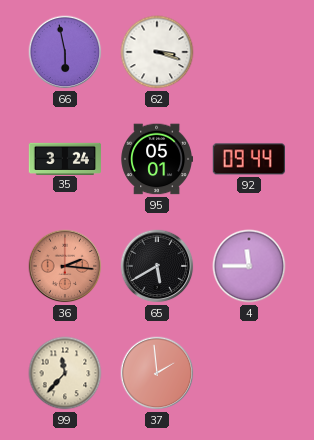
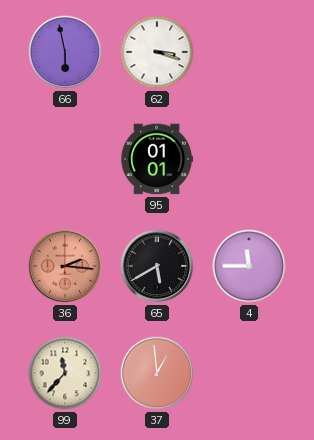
35: 3:24 -> none
95: 05:01 -> 01:01
92: 09:44 -> none
37: 1:59 -> 12:59
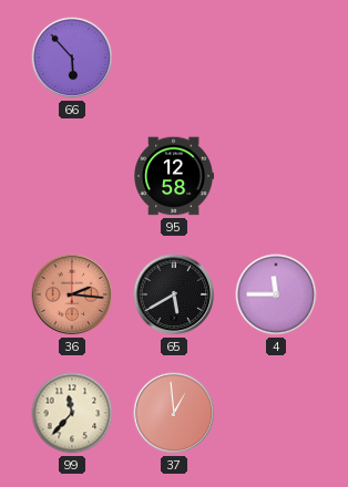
66: 5:58 -> 5:53
62: 3:18 -> none
95: 01:01 -> 12:58
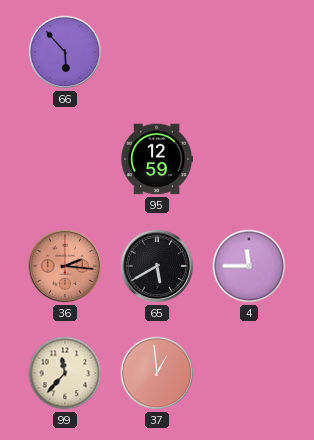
95: 12:58 -> 12:59
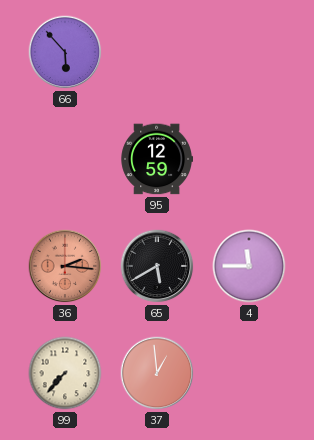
99: 11:37 -> 7:37
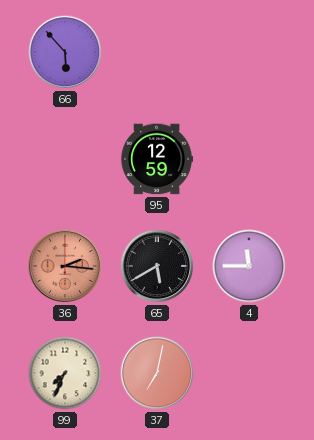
99: 7:37 -> 7:34
37: 12:59 -> 7:02
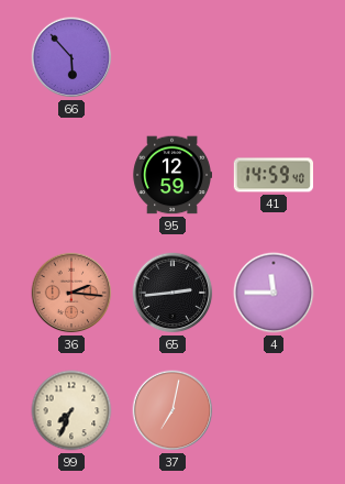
41: none -> 14:59
65: 5:40 -> 2:44
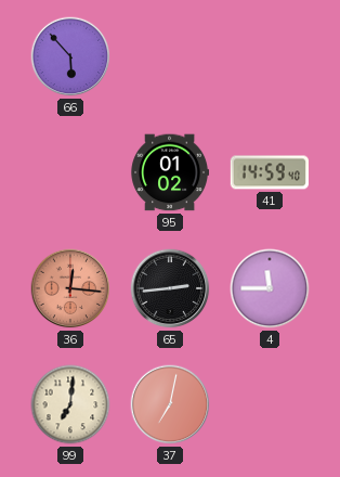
95: 12:59 -> 01:02
36: 2:16 -> 12:16
99: 7:34 -> 7:01
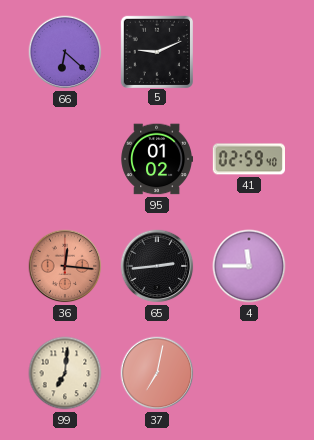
66: 5:53 -> 6:22
5: none -> 9:11
41: 14:59 -> 02:59
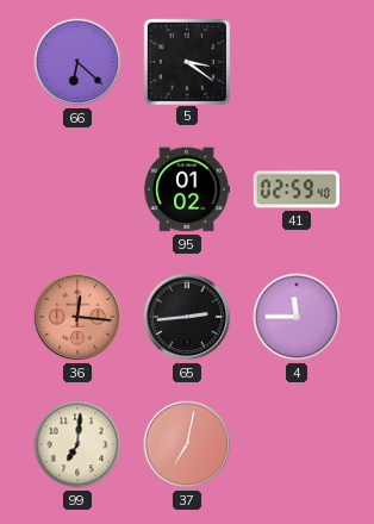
5: 9:11 -> 3:21
